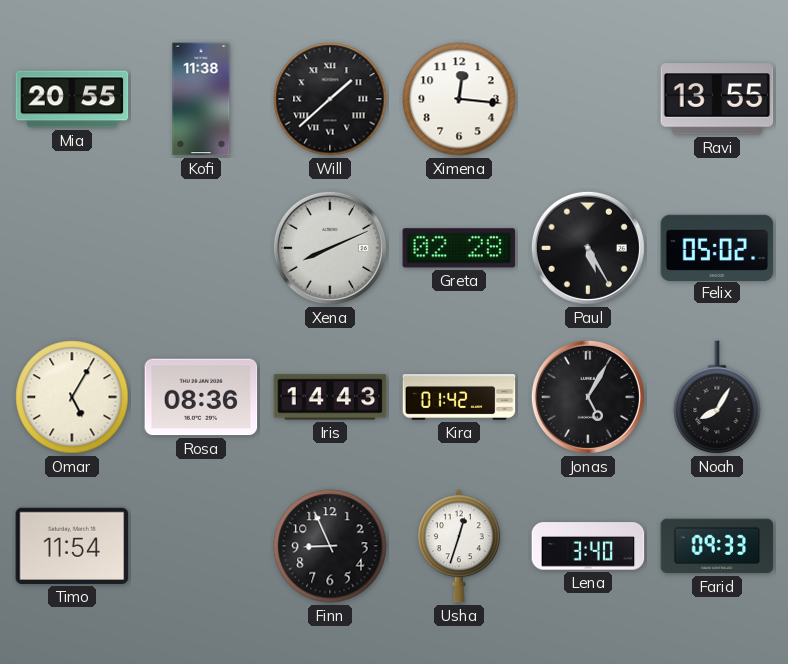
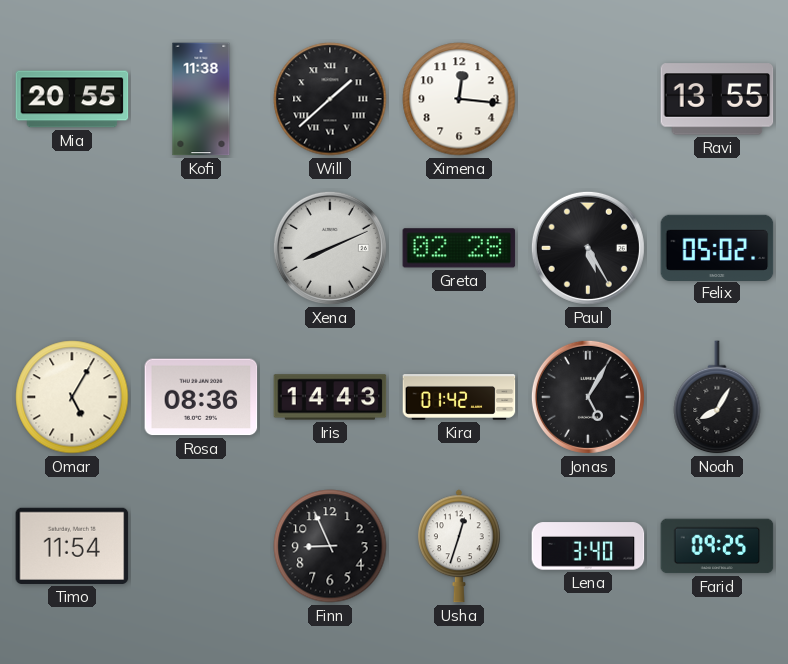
Farid: 09:33 -> 09:25
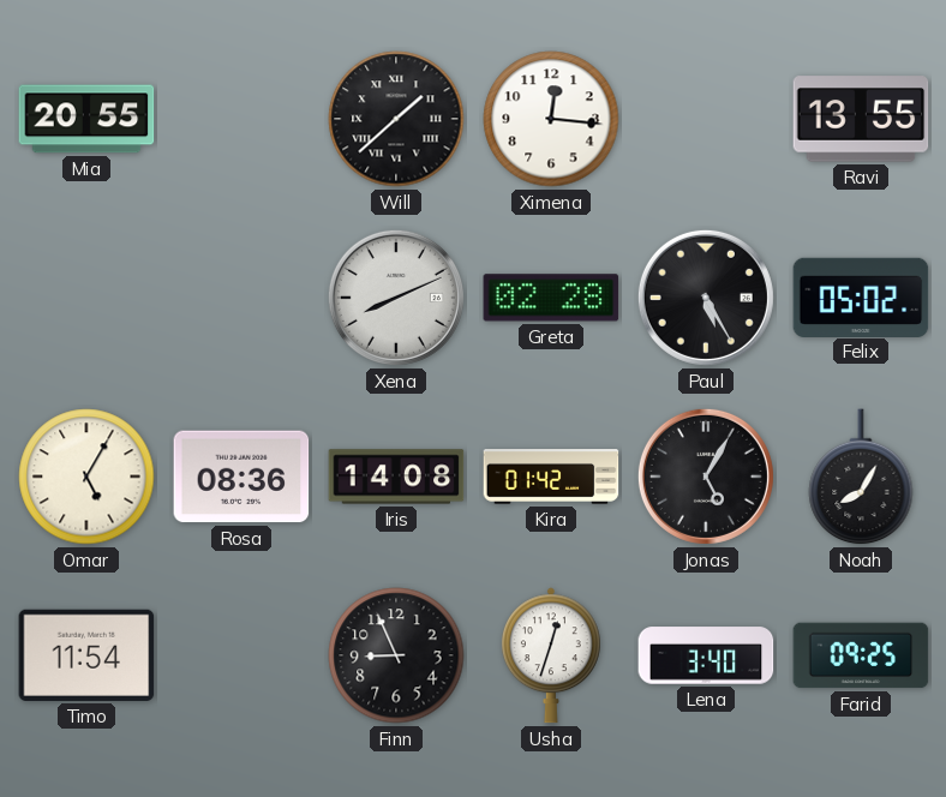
Kofi: 11:38 -> none
Iris: 14:43 -> 14:08
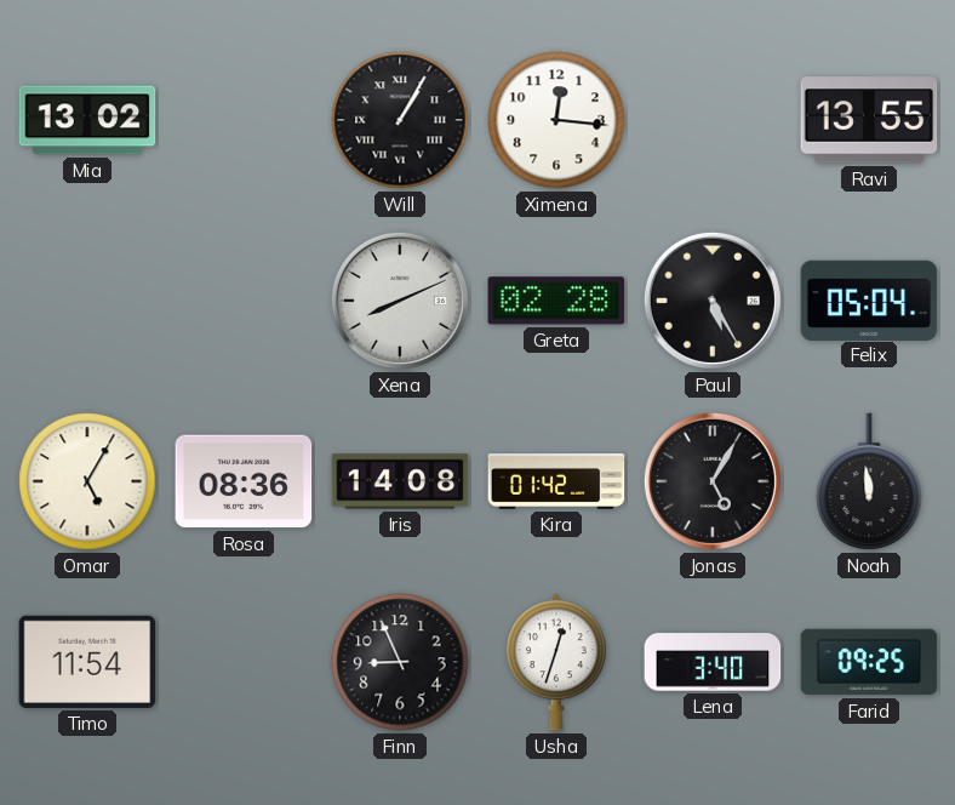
Mia: 20:55 -> 13:02
Will: 1:38 -> 1:05
Felix: 05:02 -> 05:04
Noah: 8:05 -> 11:59
